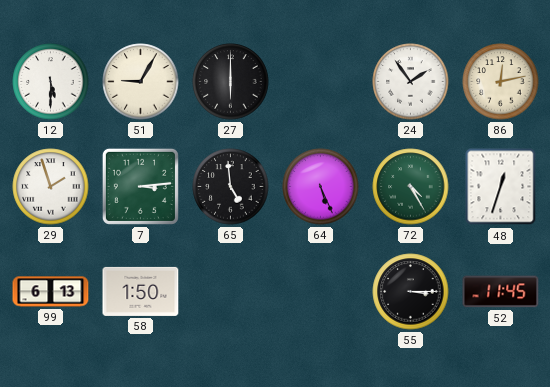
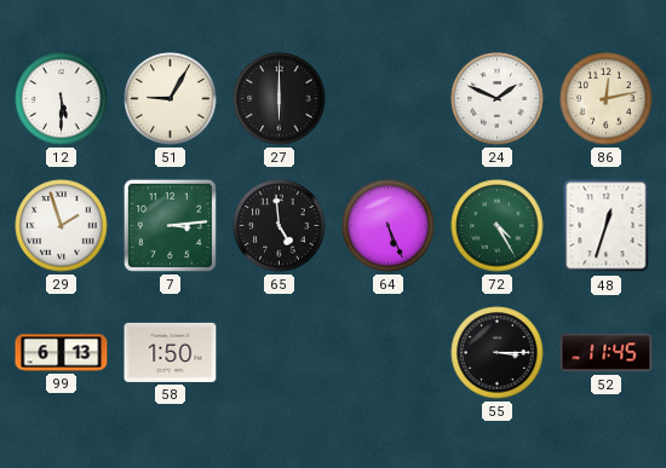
24: 1:54 -> 1:49
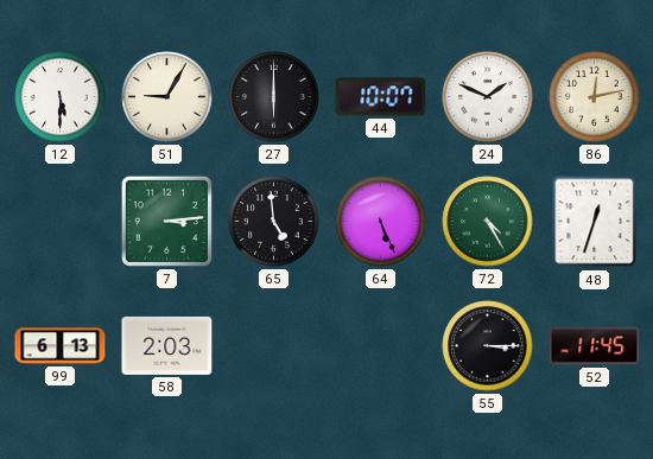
44: none -> 10:07
29: 1:57 -> none
58: 1:50 -> 2:03
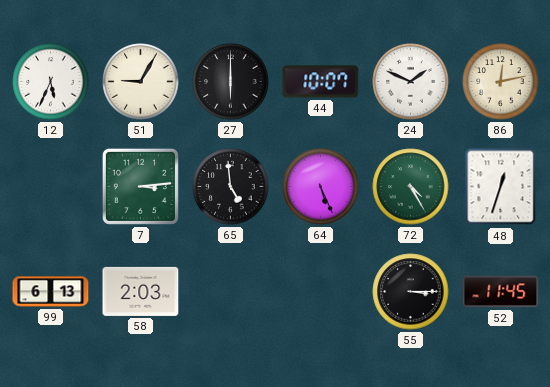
12: 5:30 -> 5:34
